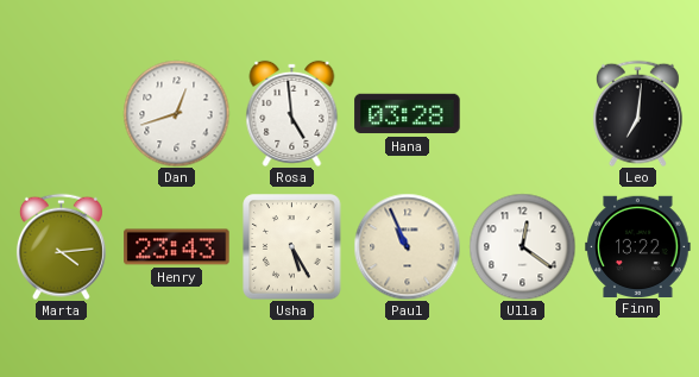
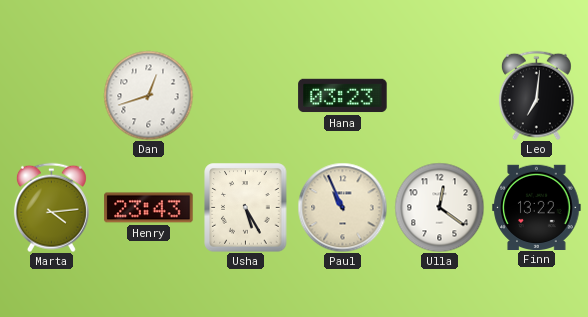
Rosa: 4:59 -> none
Hana: 03:28 -> 03:23
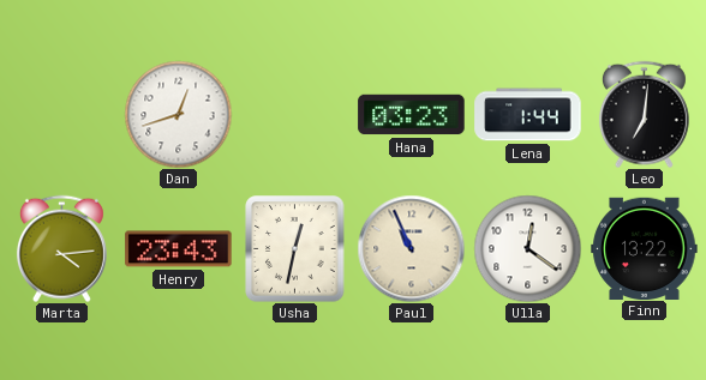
Lena: none -> 1:44
Usha: 5:25 -> 12:32
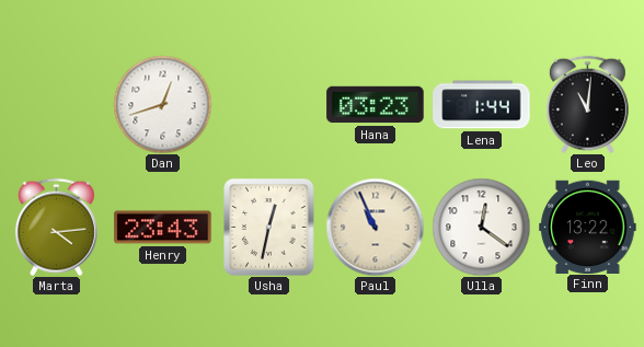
Leo: 7:01 -> 11:01
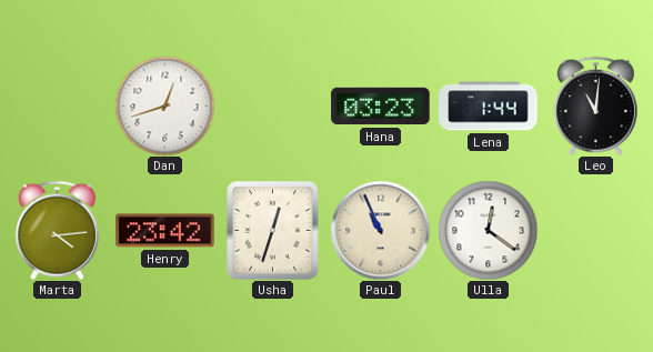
Henry: 23:43 -> 23:42
Usha: 12:32 -> 12:33
Finn: 13:22 -> none
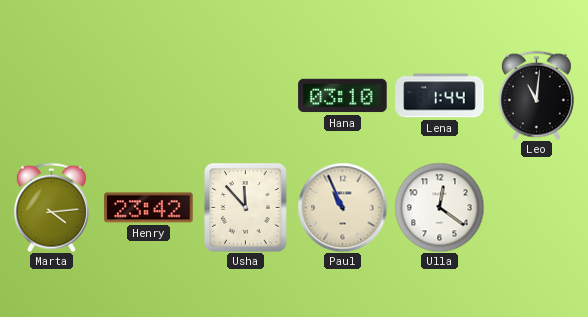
Dan: 12:42 -> none
Hana: 03:23 -> 03:10
Usha: 12:33 -> 11:53
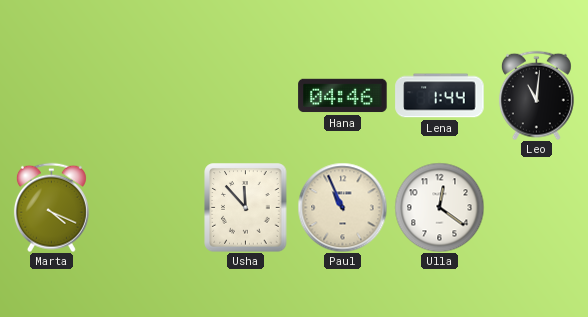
Hana: 03:10 -> 04:46
Marta: 4:14 -> 4:19
Henry: 23:42 -> none
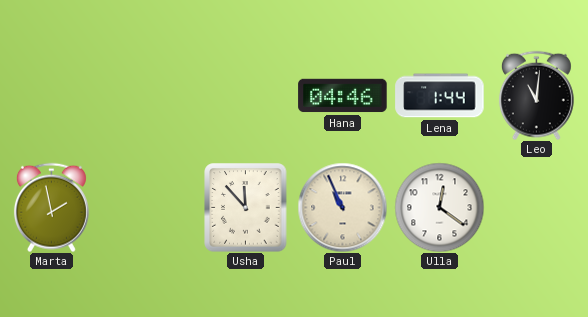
Marta: 4:19 -> 1:58
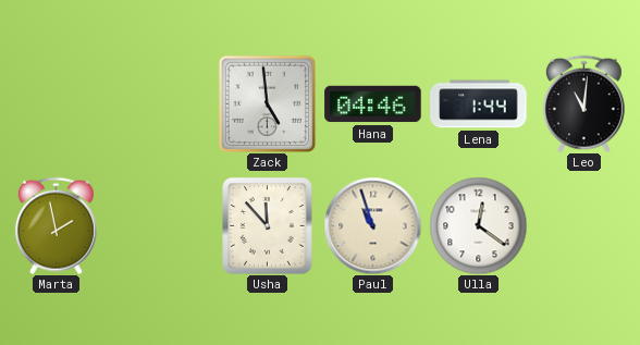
Zack: none -> 4:59
Paul: 10:56 -> 10:57
